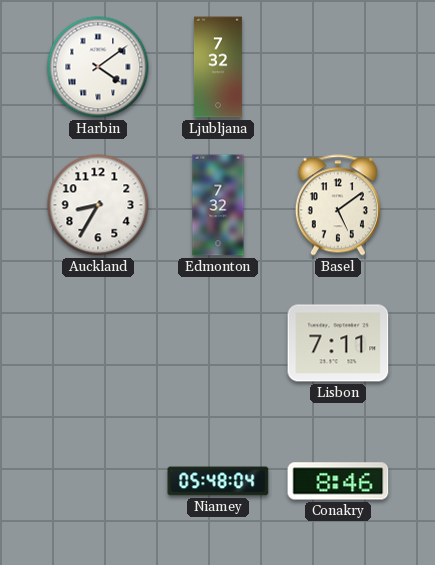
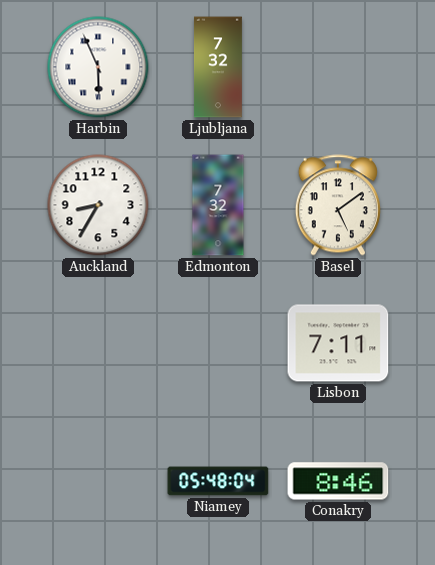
Harbin: 4:09 -> 5:56
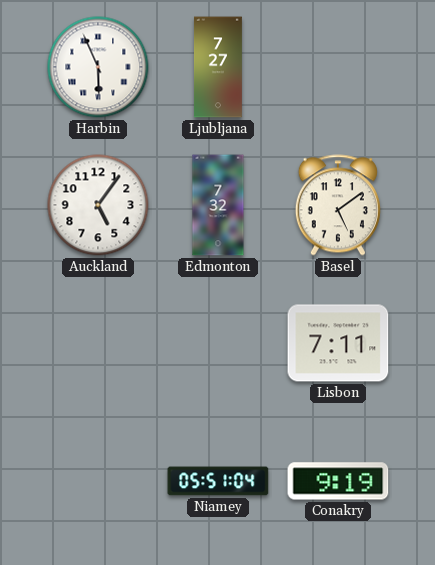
Ljubljana: 7:32 -> 7:27
Auckland: 8:35 -> 5:06
Niamey: 05:48 -> 05:51
Conakry: 8:46 -> 9:19
